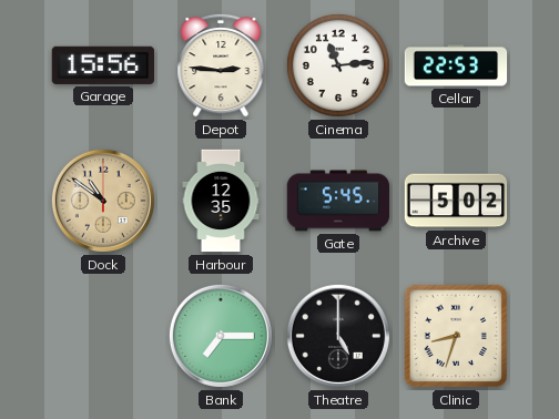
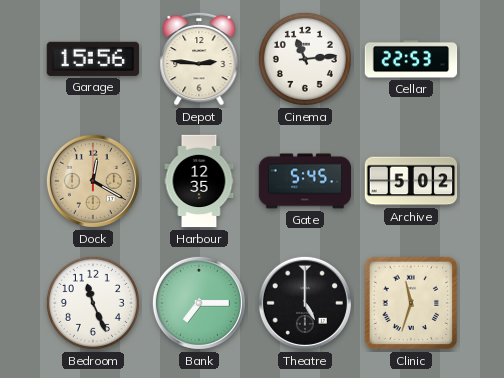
Dock: 10:51 -> 12:20
Bedroom: none -> 11:26
Clinic: 8:33 -> 11:33
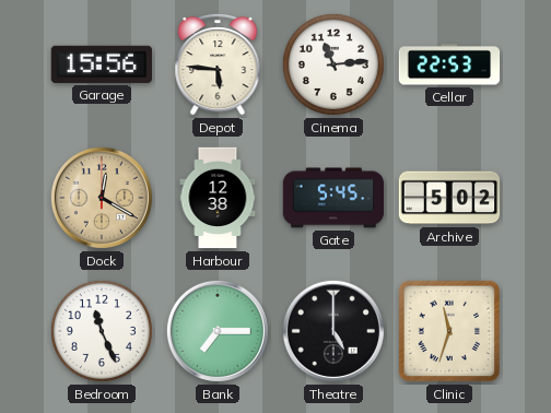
Depot: 2:46 -> 5:46
Harbour: 12:35 -> 12:38
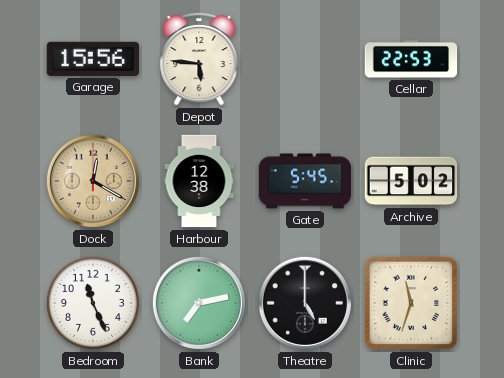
Cinema: 11:14 -> none
Bank: 7:15 -> 7:13
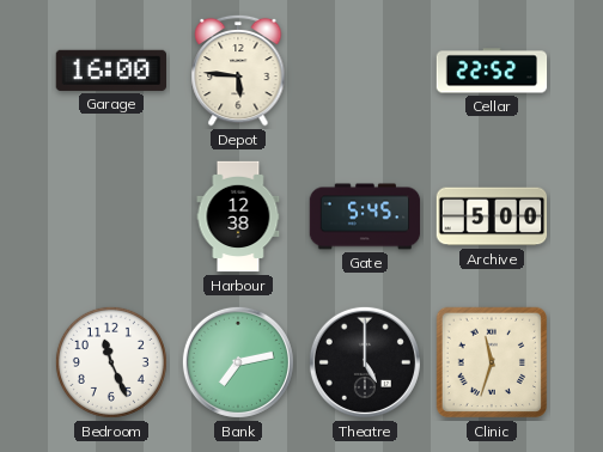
Garage: 15:56 -> 16:00
Cellar: 22:53 -> 22:52
Dock: 12:20 -> none
Archive: 5:02 -> 5:00
